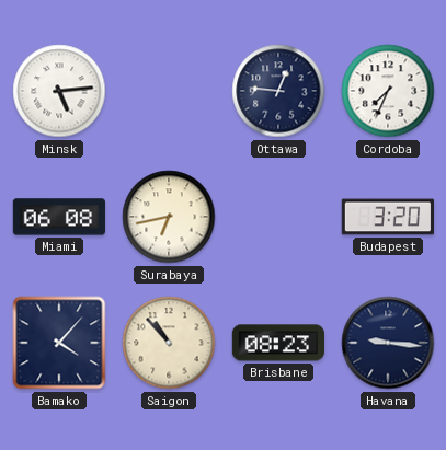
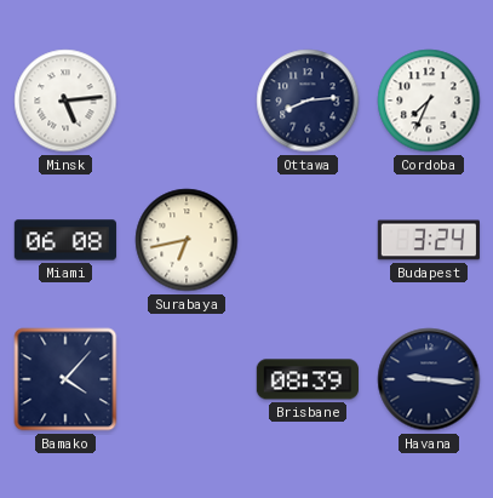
Ottawa: 12:46 -> 8:14
Budapest: 3:20 -> 3:24
Saigon: 10:53 -> none
Brisbane: 08:23 -> 08:39
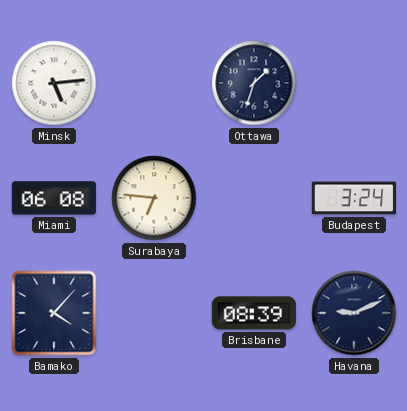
Ottawa: 8:14 -> 1:33
Cordoba: 7:34 -> none
Surabaya: 6:43 -> 6:46
Havana: 9:16 -> 9:11
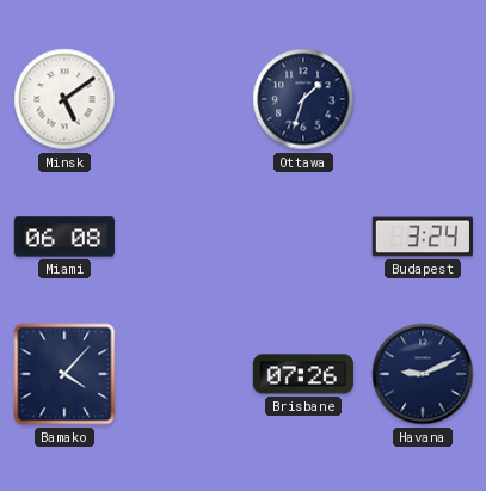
Minsk: 5:14 -> 5:09
Surabaya: 6:46 -> none
Brisbane: 08:39 -> 07:26
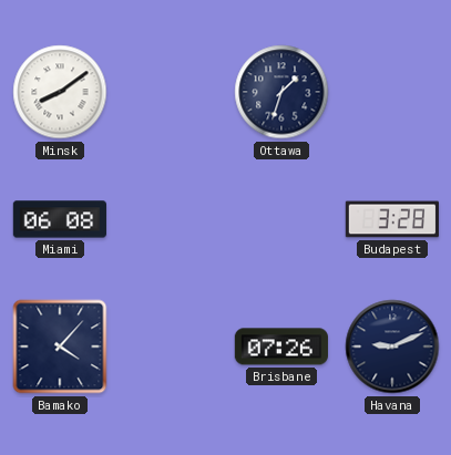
Minsk: 5:09 -> 8:09
Budapest: 3:24 -> 3:28
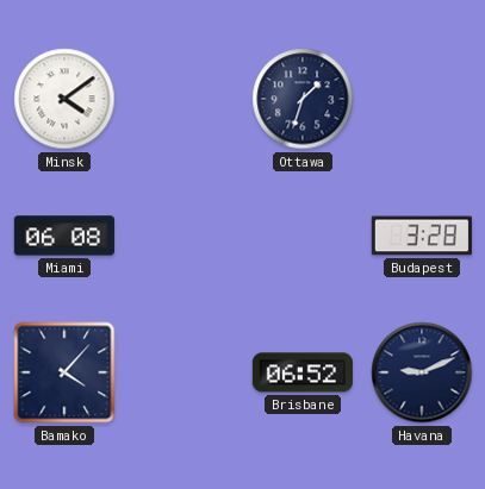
Minsk: 8:09 -> 4:09
Brisbane: 07:26 -> 06:52
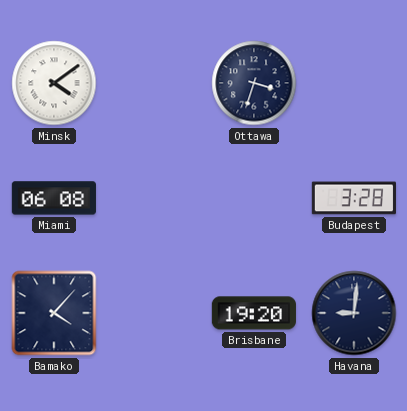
Ottawa: 1:33 -> 3:33
Brisbane: 06:52 -> 19:20
Havana: 9:11 -> 9:01
